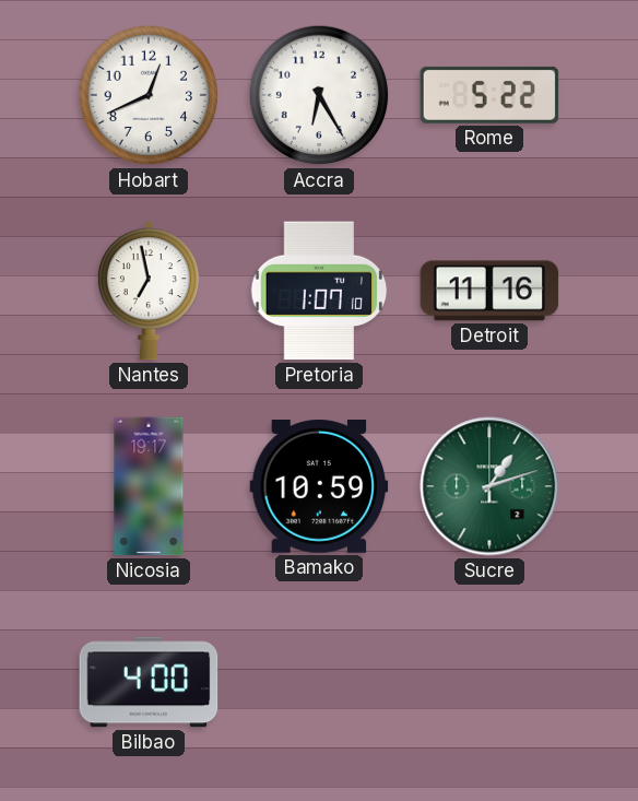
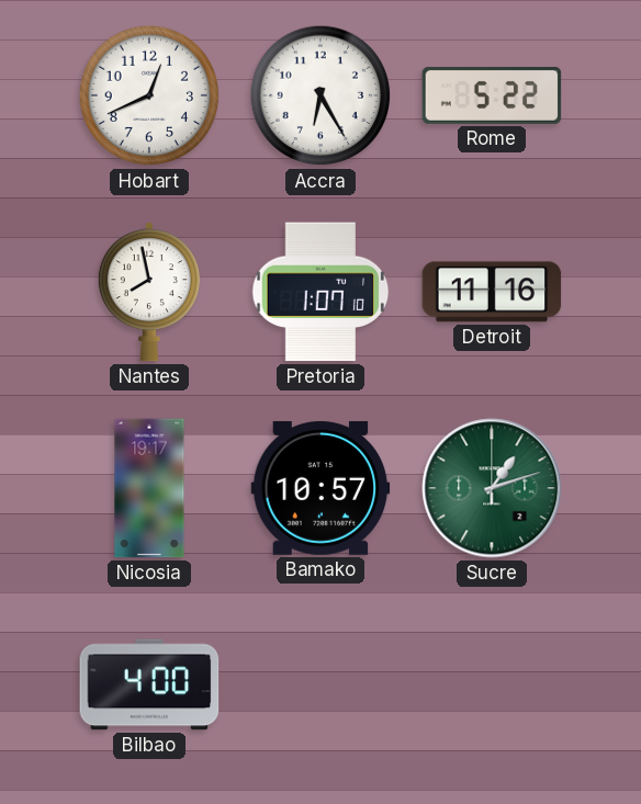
Nantes: 6:58 -> 7:58
Bamako: 10:59 -> 10:57
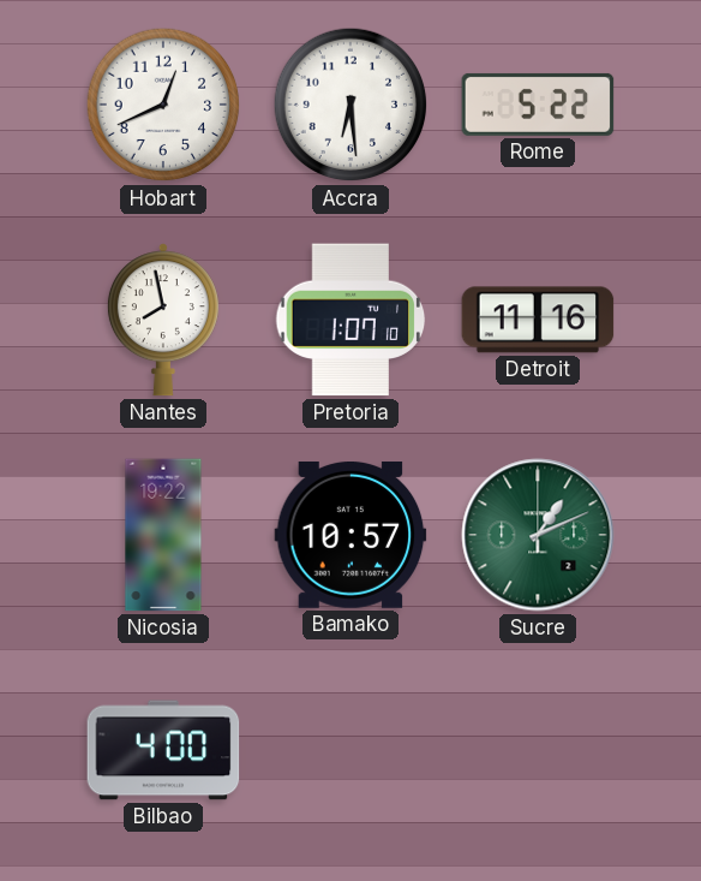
Accra: 6:25 -> 6:29
Nicosia: 19:17 -> 19:22
Sucre: 1:12 -> 1:11
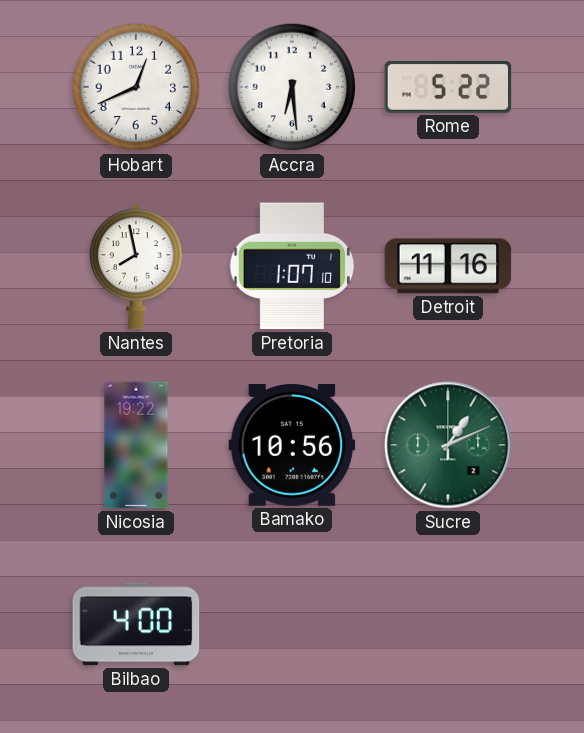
Bamako: 10:57 -> 10:56
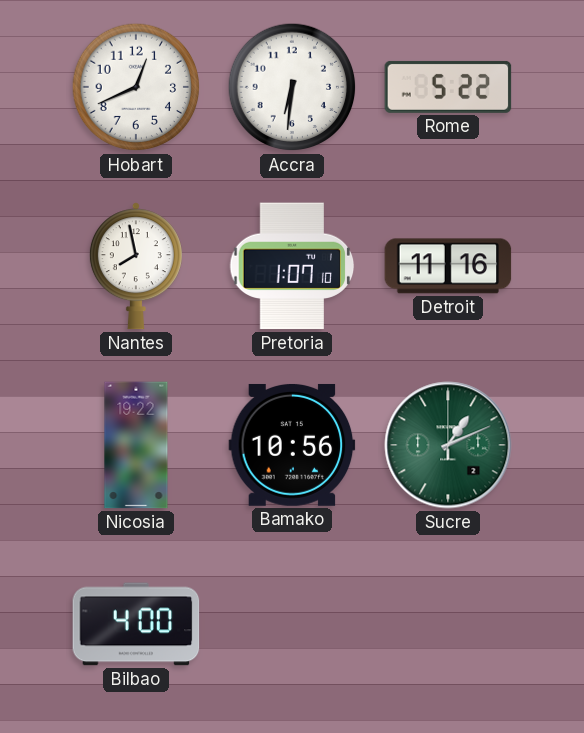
Accra: 6:29 -> 6:31
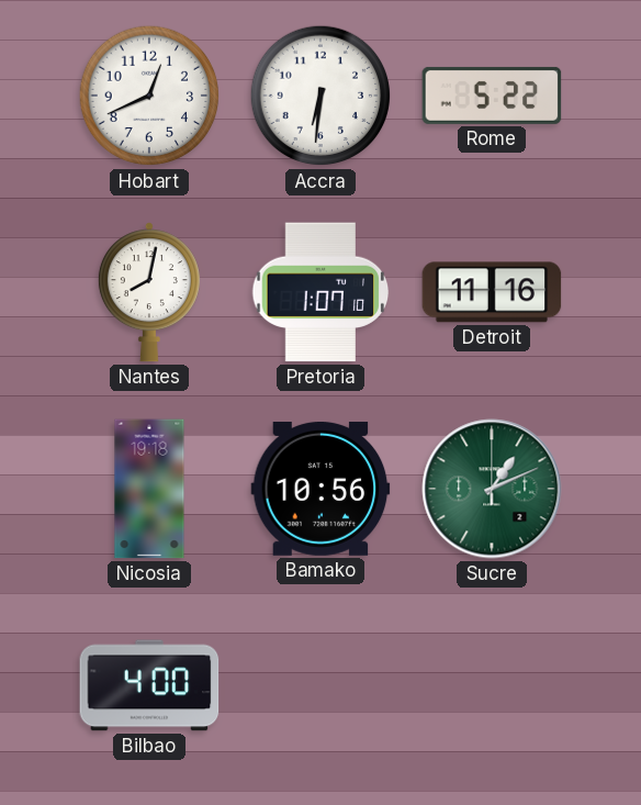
Nantes: 7:58 -> 8:02
Nicosia: 19:22 -> 19:18
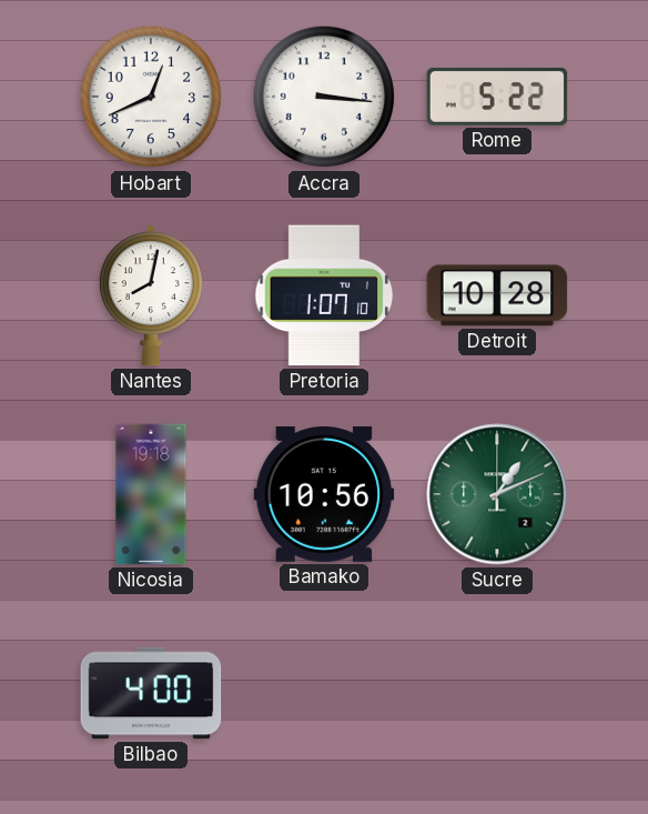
Accra: 6:31 -> 3:16
Detroit: 11:16 -> 10:28
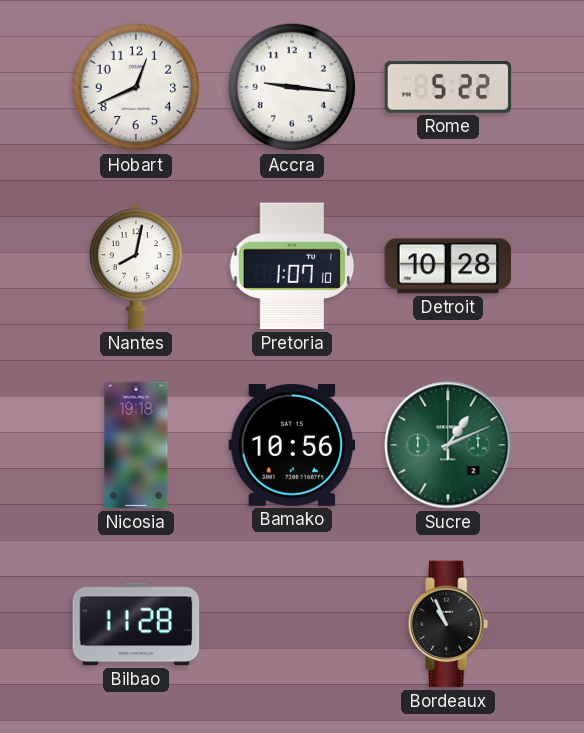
Accra: 3:16 -> 9:16
Bilbao: 4:00 -> 11:28
Bordeaux: none -> 10:56
